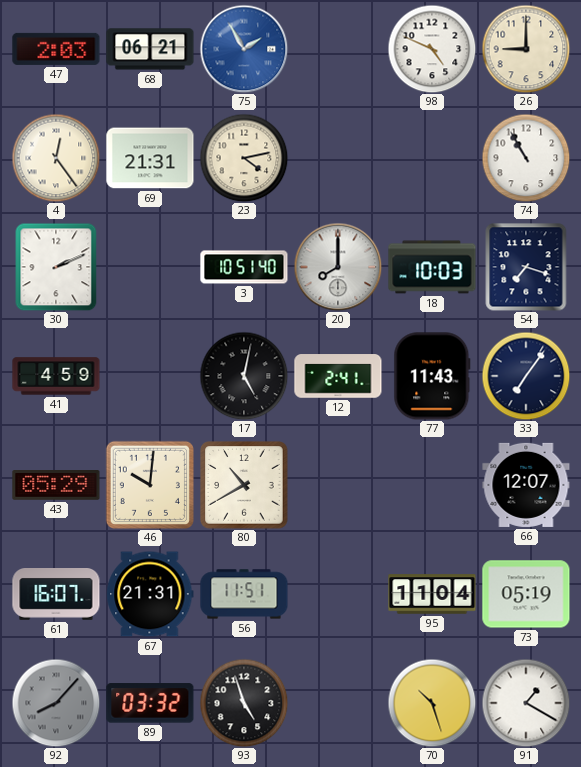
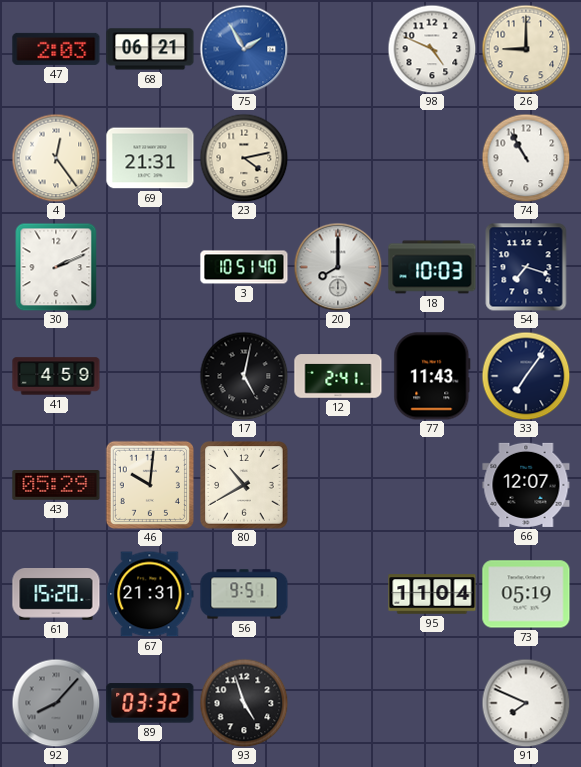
61: 16:07 -> 15:20
56: 11:51 -> 9:51
70: 10:27 -> none
91: 1:20 -> 7:49
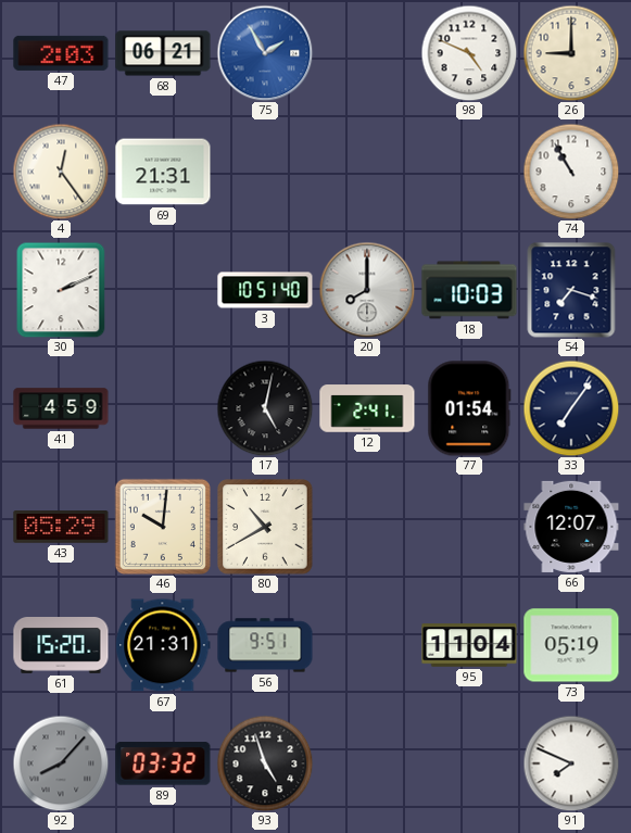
23: 4:13 -> none
77: 11:43 -> 01:54
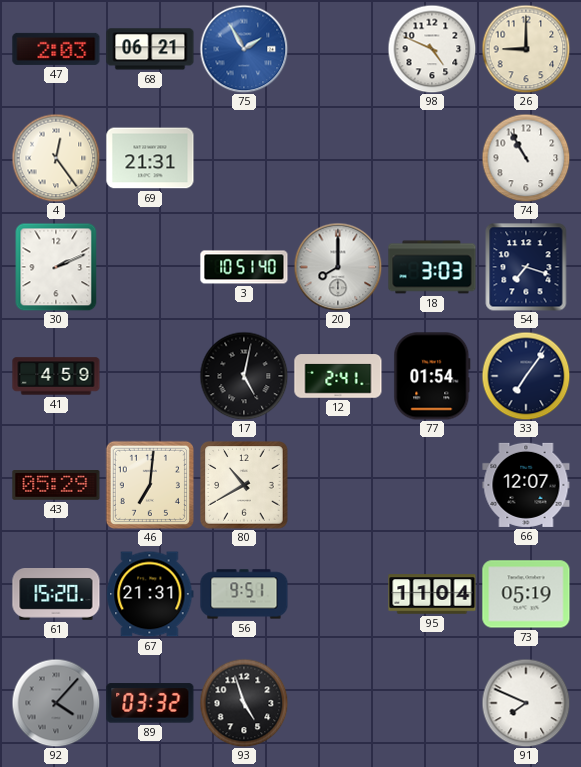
18: 10:03 -> 3:03
46: 10:01 -> 7:01
92: 8:07 -> 4:07
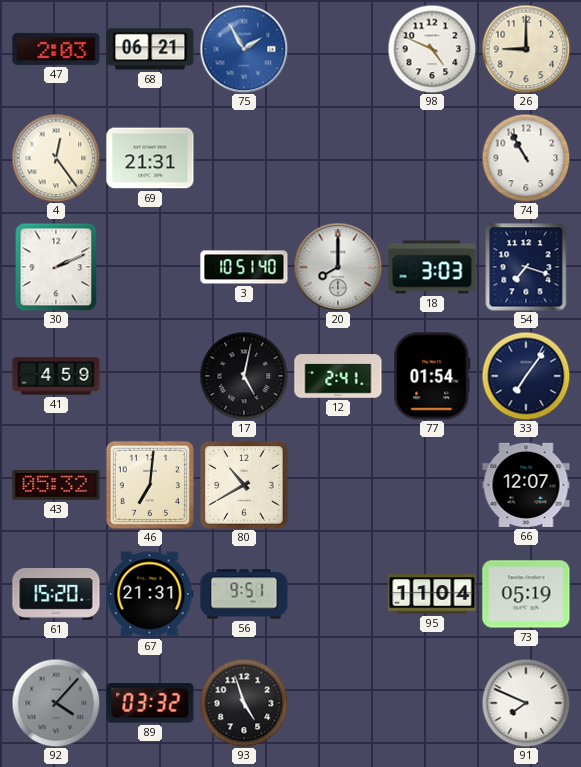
43: 05:29 -> 05:32
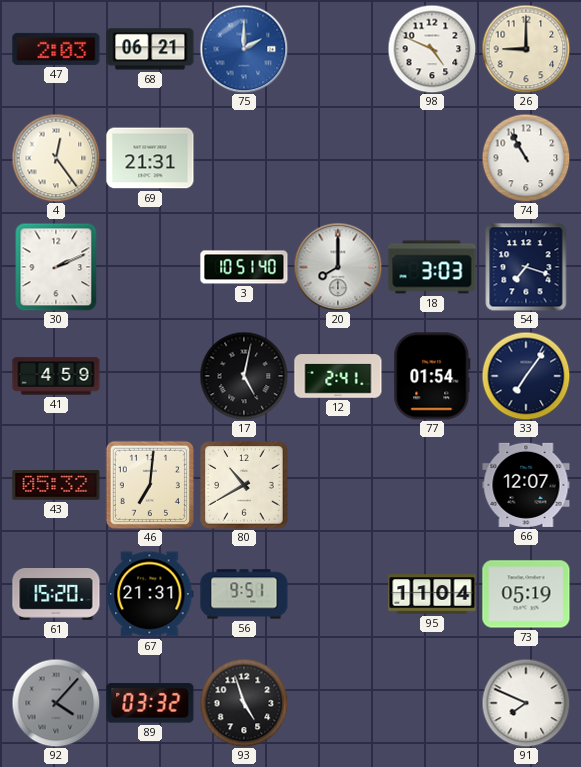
75: 1:55 -> 2:00
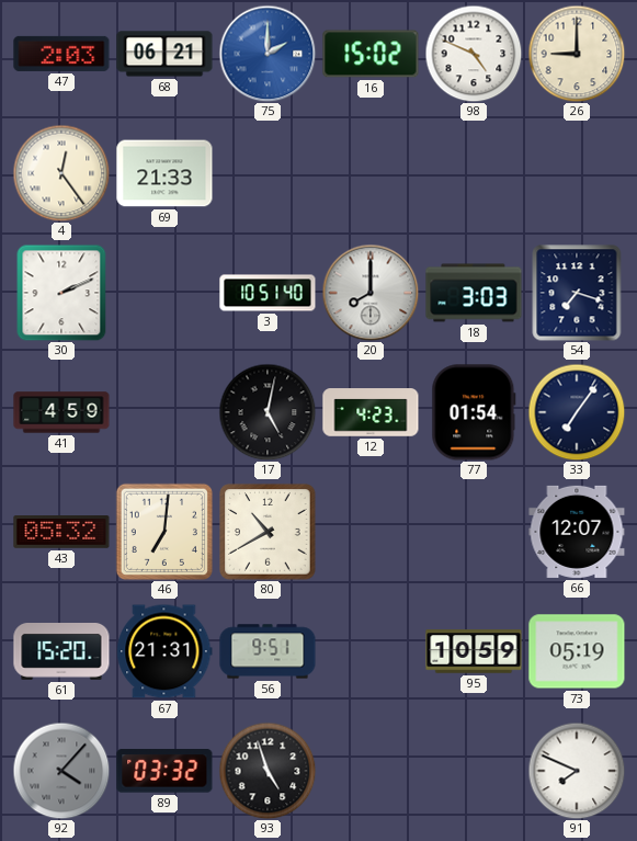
16: none -> 15:02
69: 21:31 -> 21:33
74: 10:55 -> none
12: 2:41 -> 4:23
95: 11:04 -> 10:59
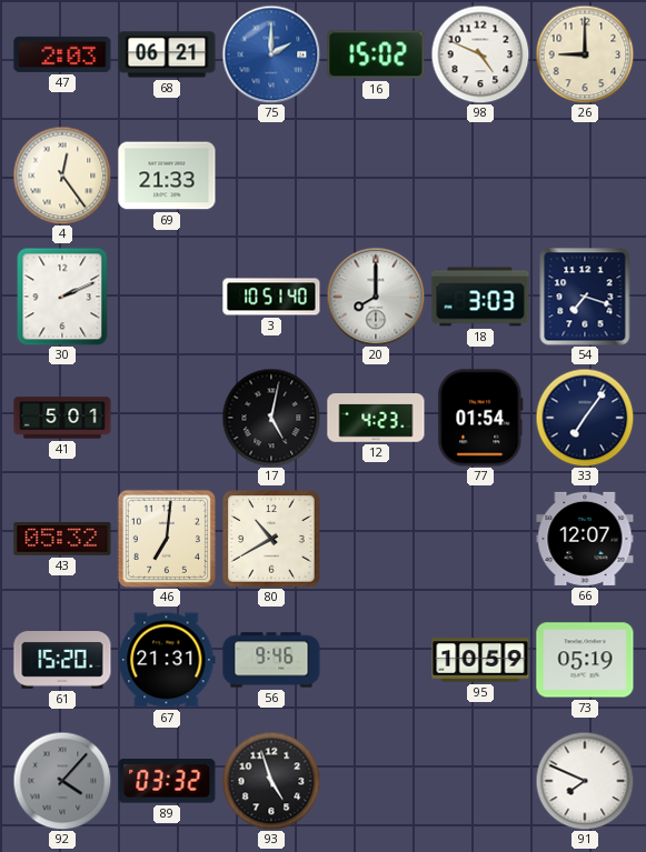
41: 4:59 -> 5:01
56: 9:51 -> 9:46
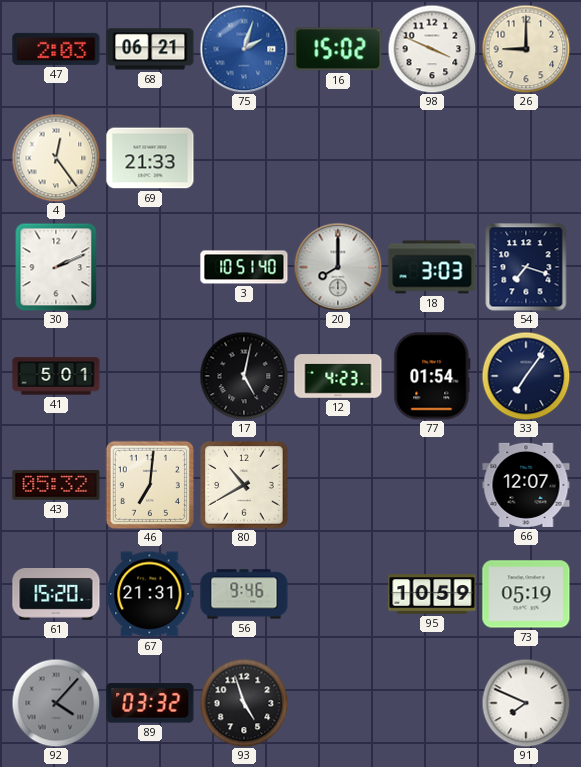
75: 2:00 -> 2:03
98: 4:49 -> 3:49
